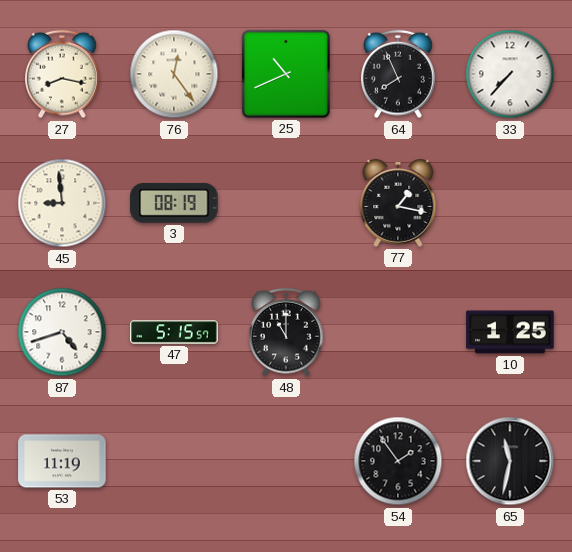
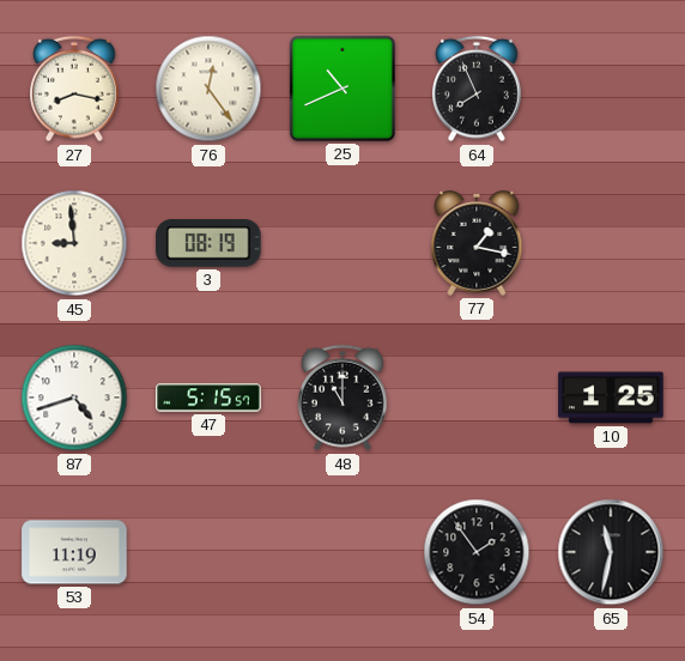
33: 7:37 -> none
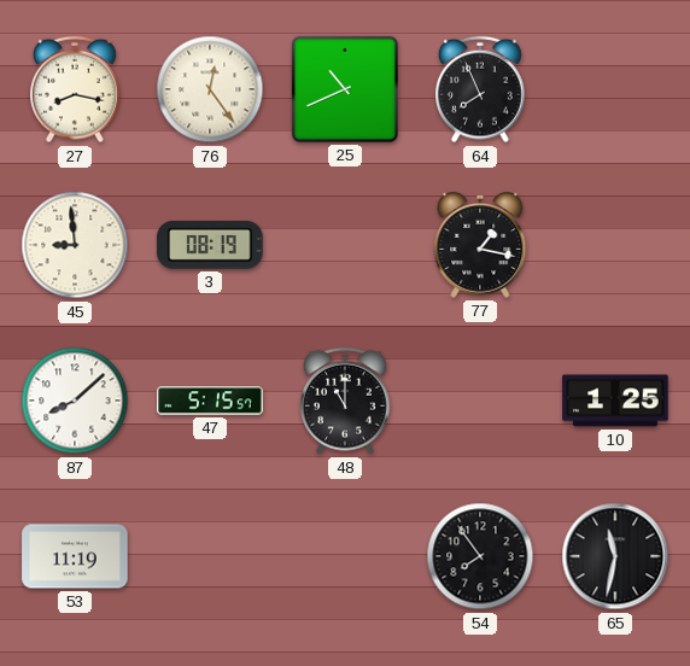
87: 4:42 -> 8:08
54: 1:54 -> 7:54
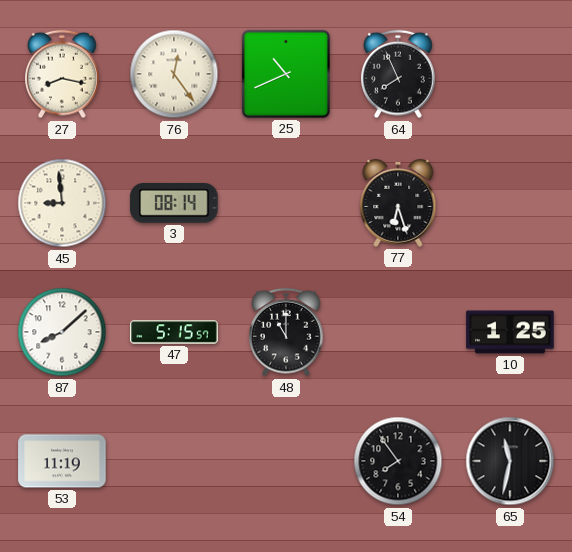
3: 08:19 -> 08:14
77: 1:17 -> 6:27
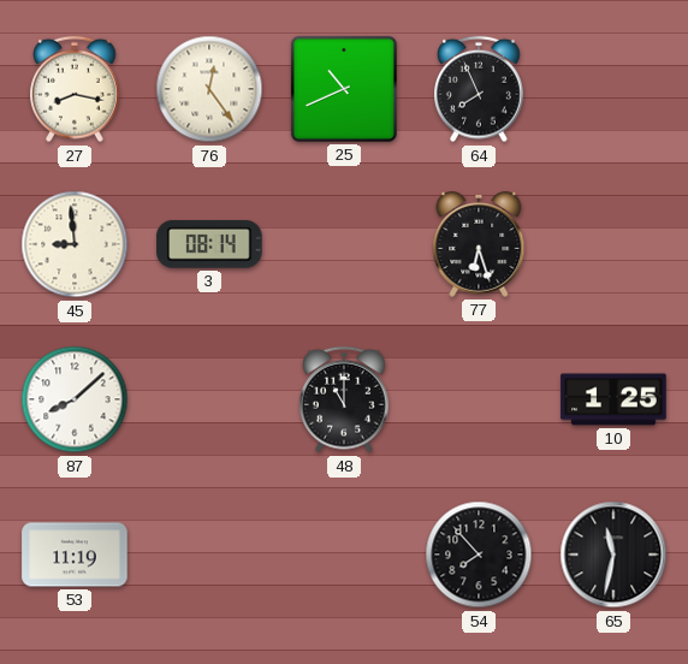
47: 5:15 -> none
54: 7:54 -> 7:53
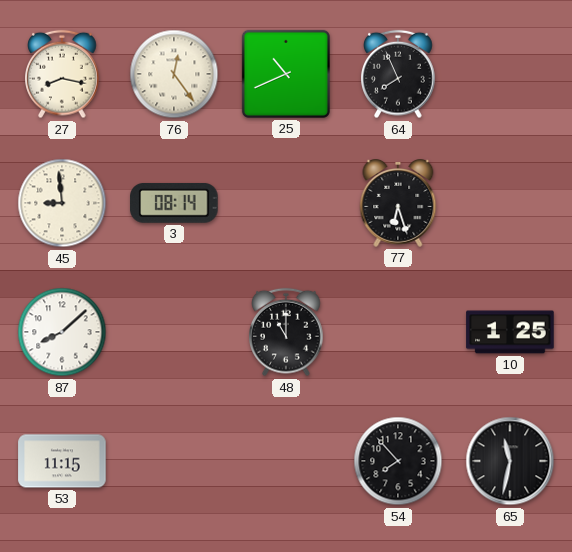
53: 11:19 -> 11:15
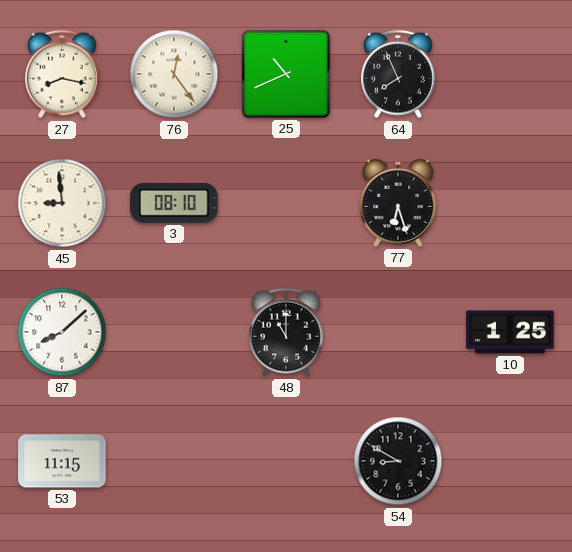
3: 08:14 -> 08:10
54: 7:53 -> 8:50
65: 11:32 -> none
